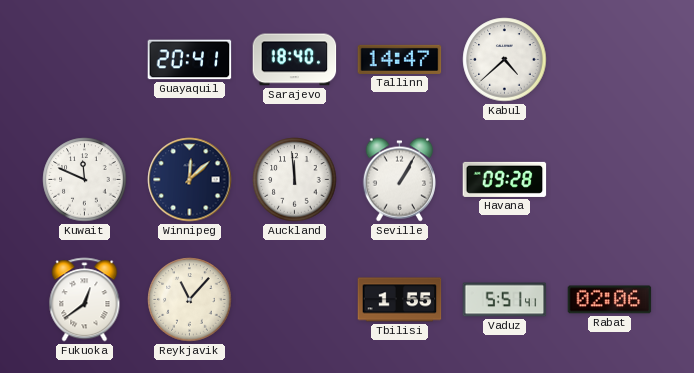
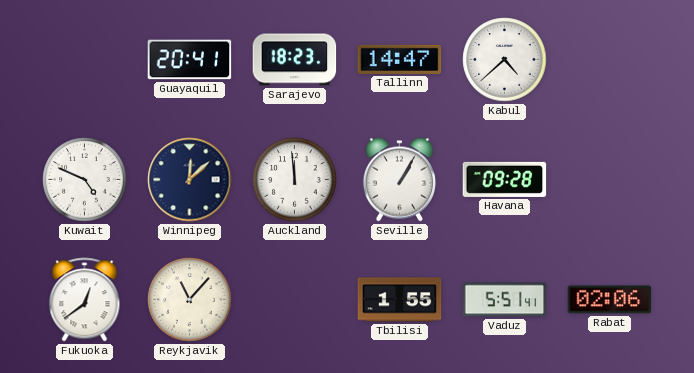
Sarajevo: 18:40 -> 18:23
Kuwait: 11:49 -> 4:49
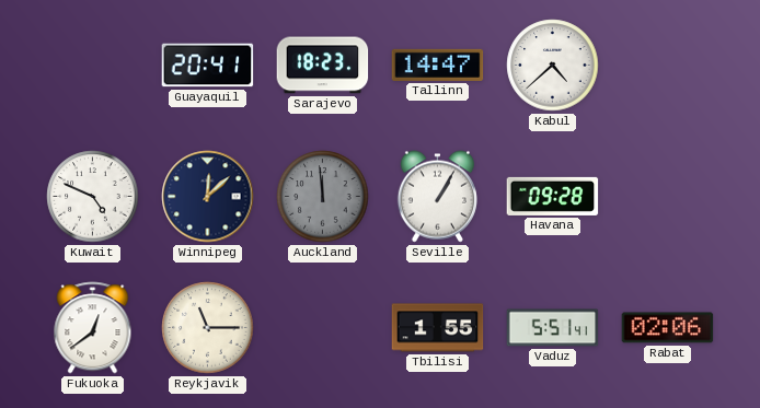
Auckland dial: white -> grey
Reykjavik: 11:07 -> 11:15
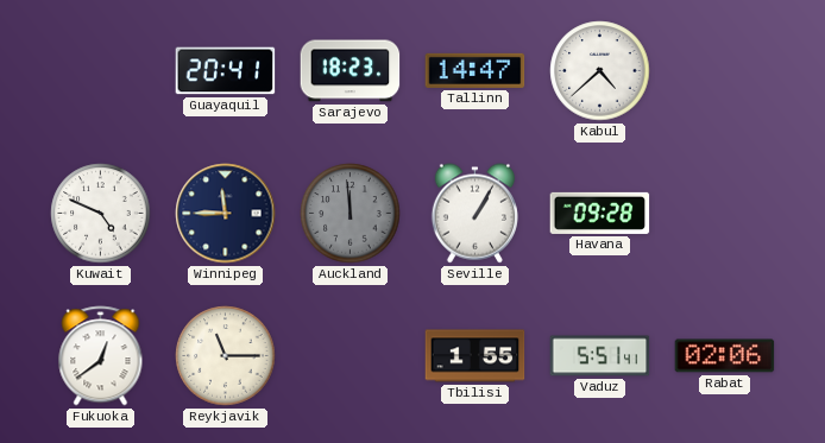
Winnipeg: 12:08 -> 11:45
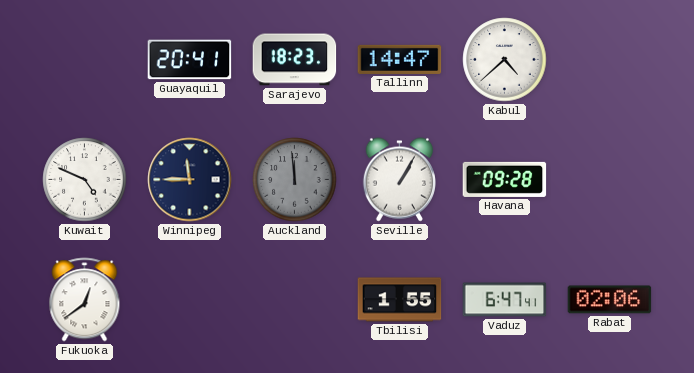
Reykjavik: 11:15 -> none
Vaduz: 5:51 -> 6:47
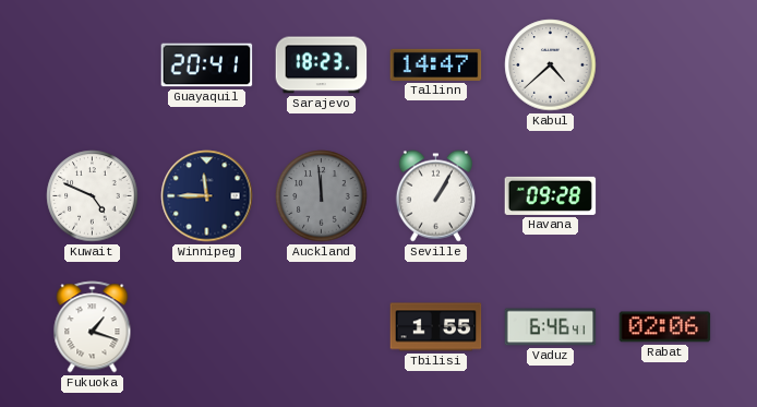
Fukuoka: 12:39 -> 1:18
Vaduz: 6:47 -> 6:46
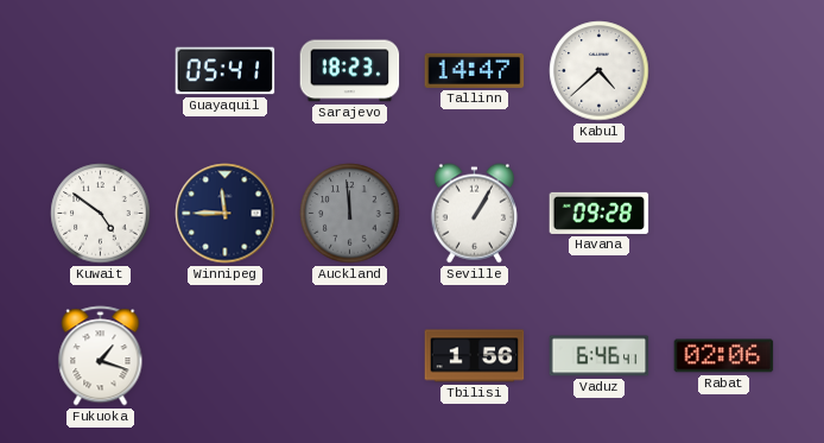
Guayaquil: 20:41 -> 05:41
Kuwait: 4:49 -> 4:51
Tbilisi: 1:55 -> 1:56
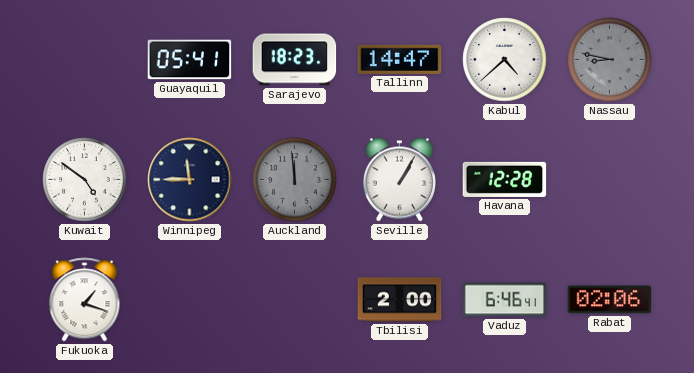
Nassau: none -> 8:47
Havana: 09:28 -> 12:28
Tbilisi: 1:56 -> 2:00
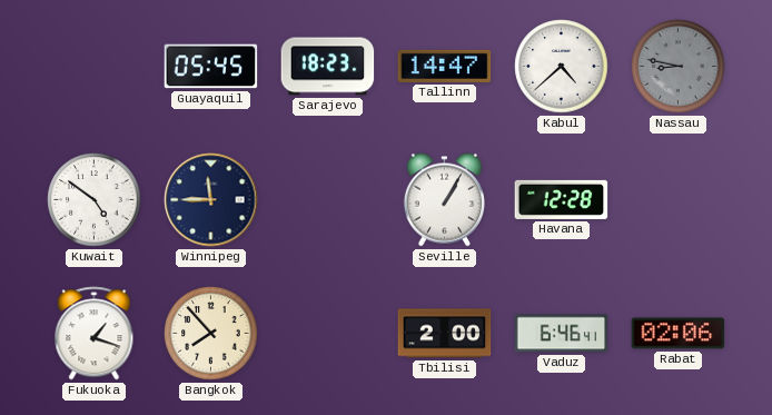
Guayaquil: 05:41 -> 05:45
Auckland: 11:59 -> none
Bangkok: none -> 7:53
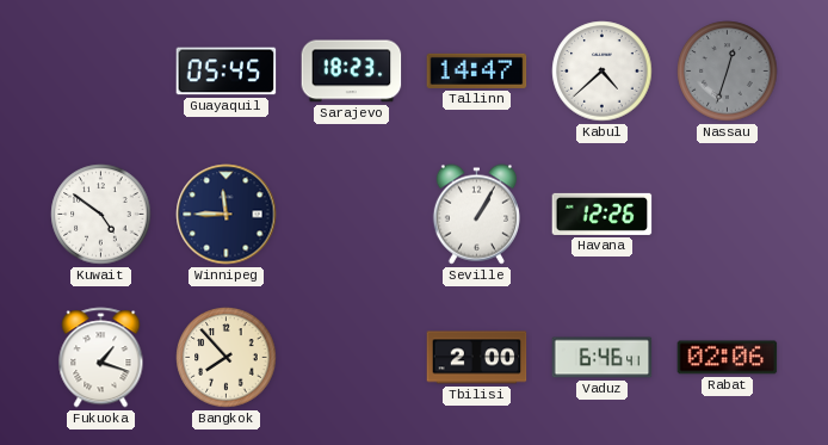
Nassau: 8:47 -> 12:33
Havana: 12:28 -> 12:26
